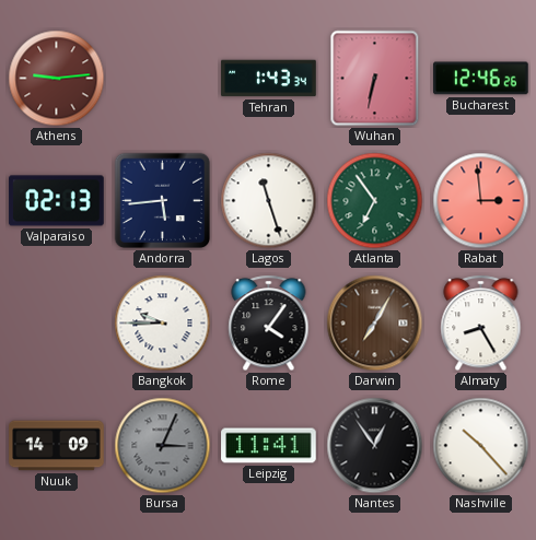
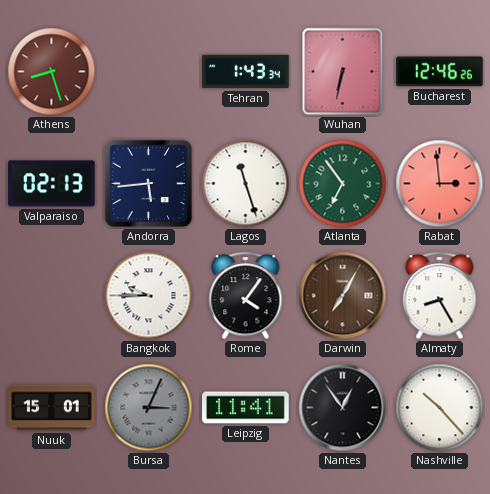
Athens: 9:14 -> 8:27
Nuuk: 14:09 -> 15:01
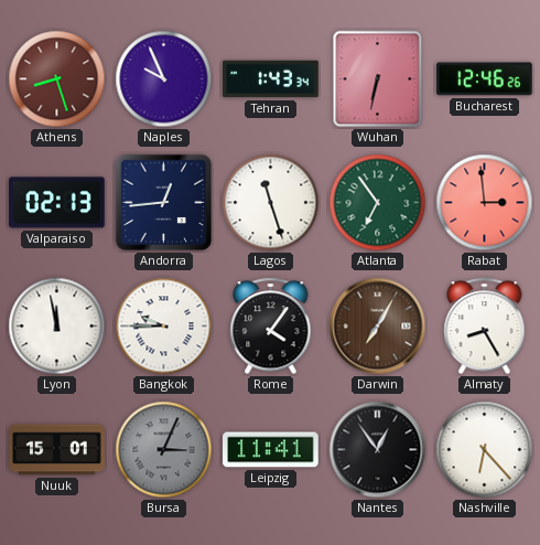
Naples: none -> 9:56
Andorra: 5:44 -> 12:44
Lyon: none -> 11:58
Nashville: 10:23 -> 6:23
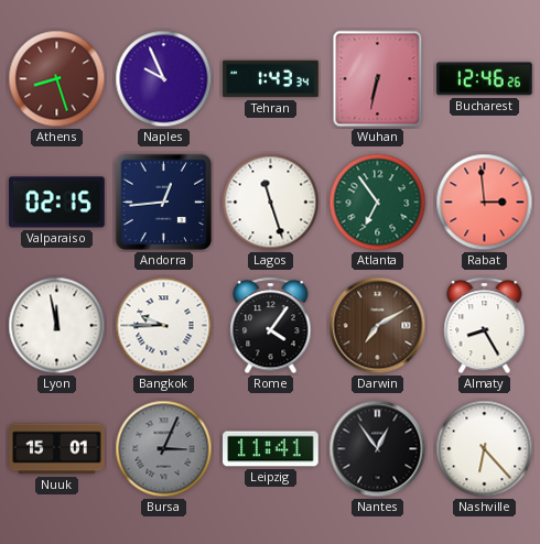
Valparaiso: 02:13 -> 02:15
Darwin: 7:05 -> 7:10
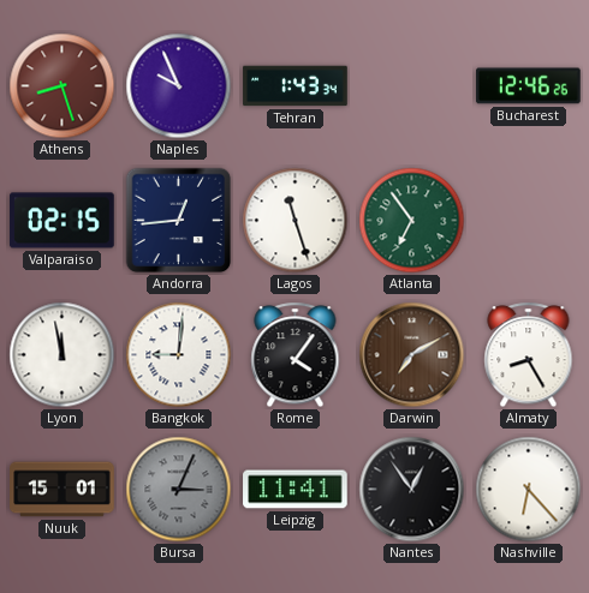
Wuhan: 6:32 -> none
Rabat: 2:59 -> none
Bangkok: 9:45 -> 9:01
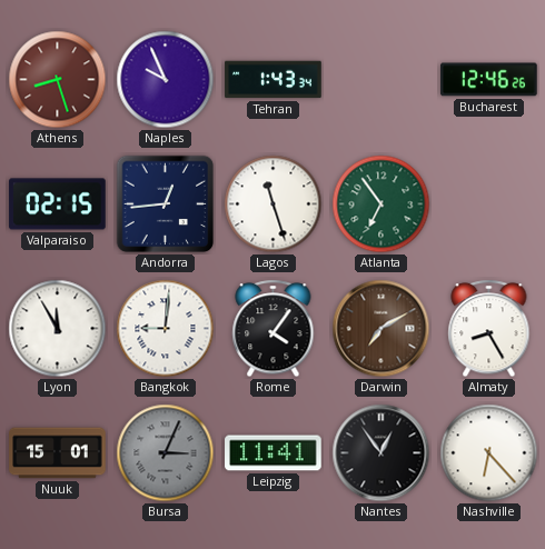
Lyon: 11:58 -> 11:55
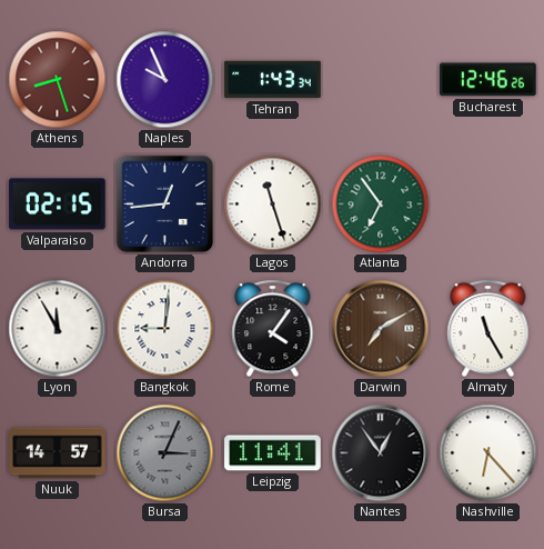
Almaty: 8:25 -> 11:25
Nuuk: 15:01 -> 14:57
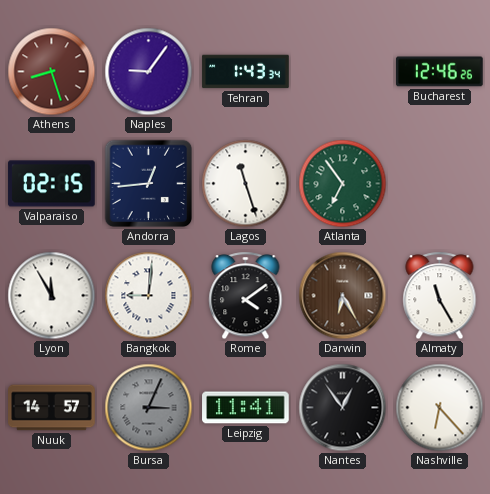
Naples: 9:56 -> 9:06
Rome: 4:06 -> 4:09
Darwin: 7:10 -> 6:25
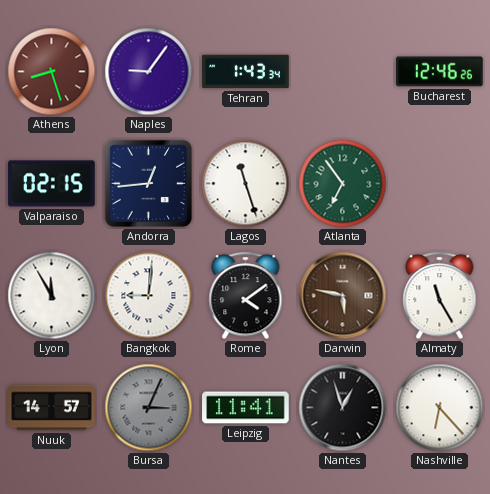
Darwin: 6:25 -> 5:47
Nantes: 12:54 -> 12:57
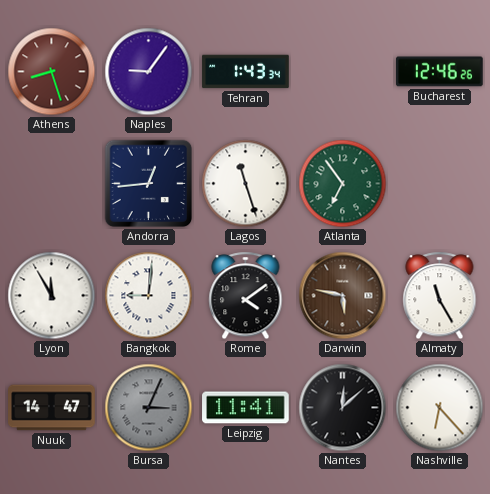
Valparaiso: 02:15 -> none
Nuuk: 14:57 -> 14:47
Nantes: 12:57 -> 12:08
